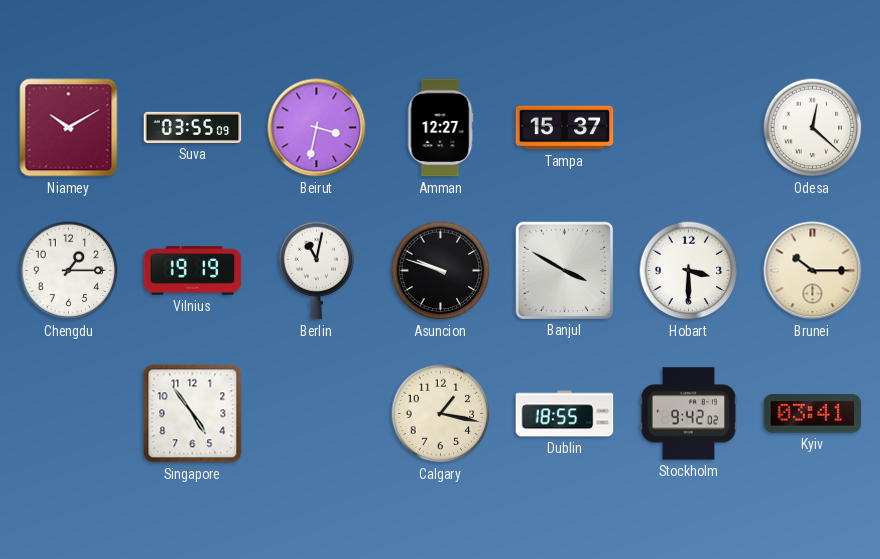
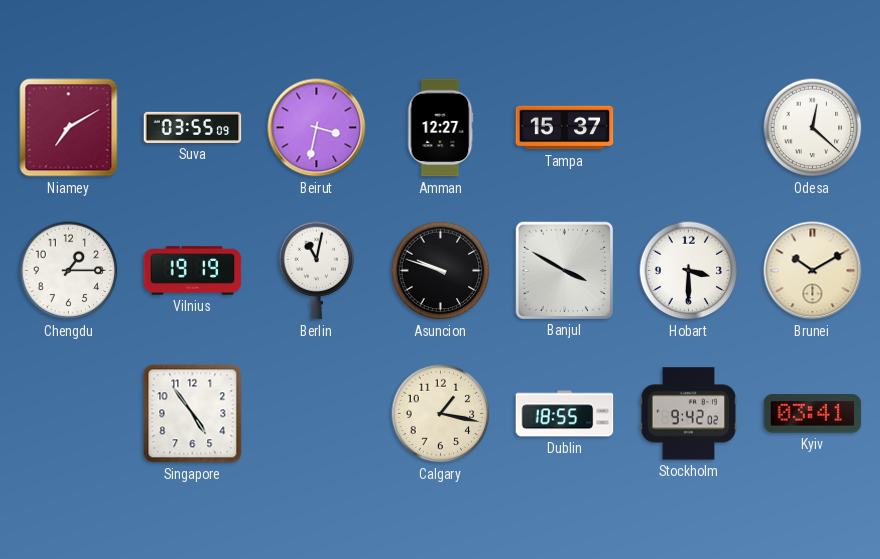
Niamey: 10:10 -> 7:10
Brunei: 10:15 -> 10:10
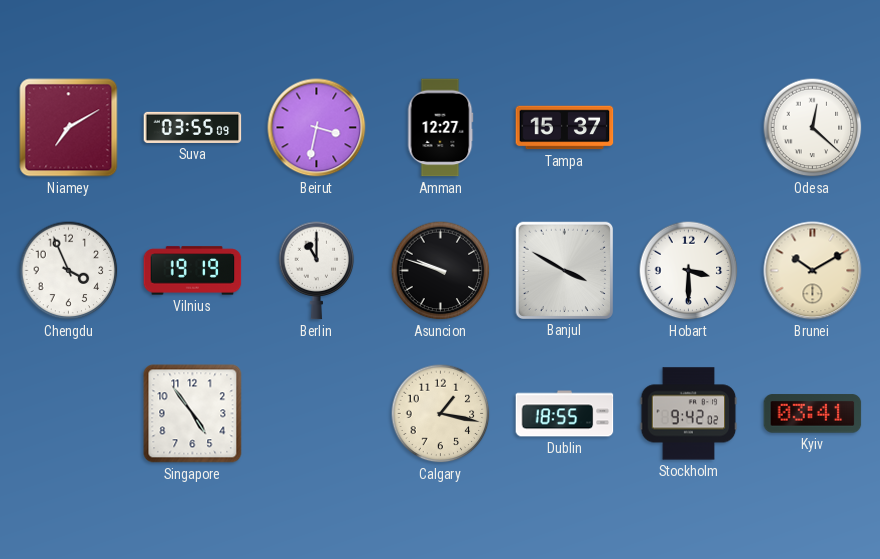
Chengdu: 1:15 -> 3:56
Berlin: 11:02 -> 11:00
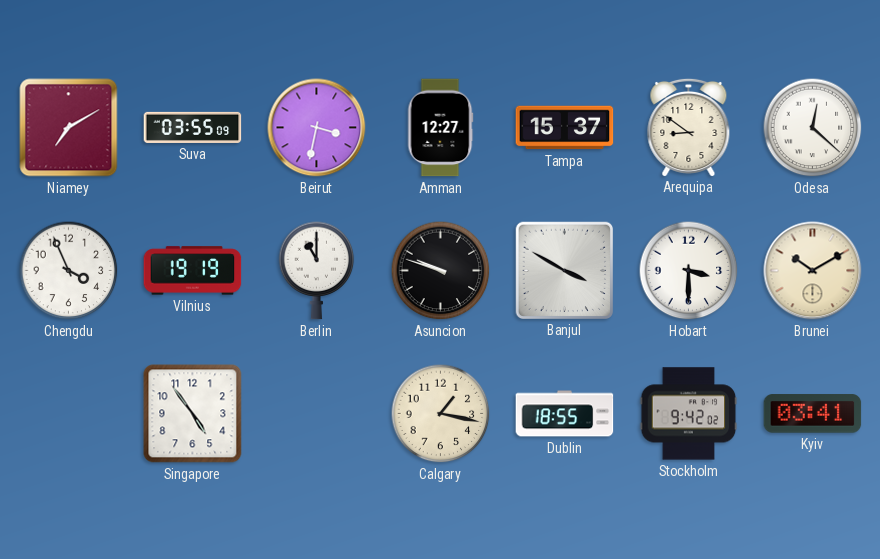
Arequipa: none -> 8:51
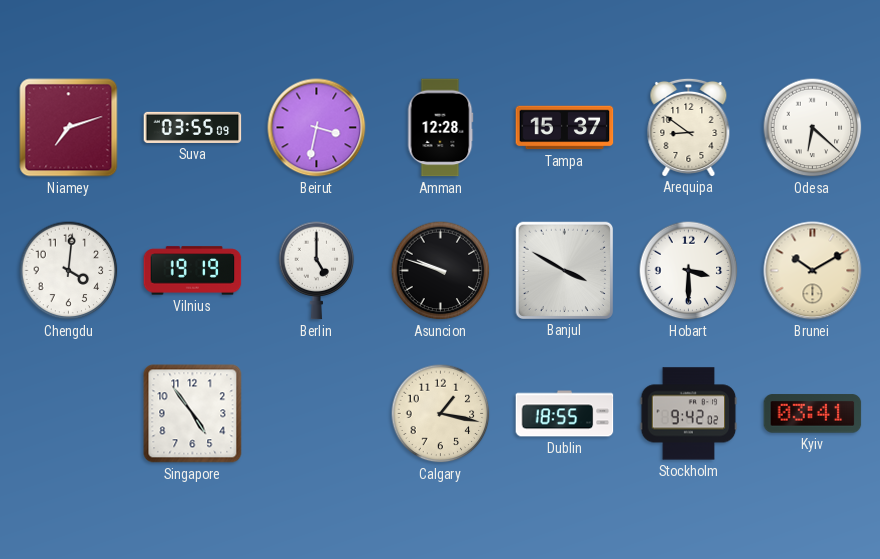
Niamey: 7:10 -> 7:12
Amman: 12:27 -> 12:28
Odesa: 12:22 -> 6:22
Chengdu: 3:56 -> 4:01
Berlin: 11:00 -> 5:00
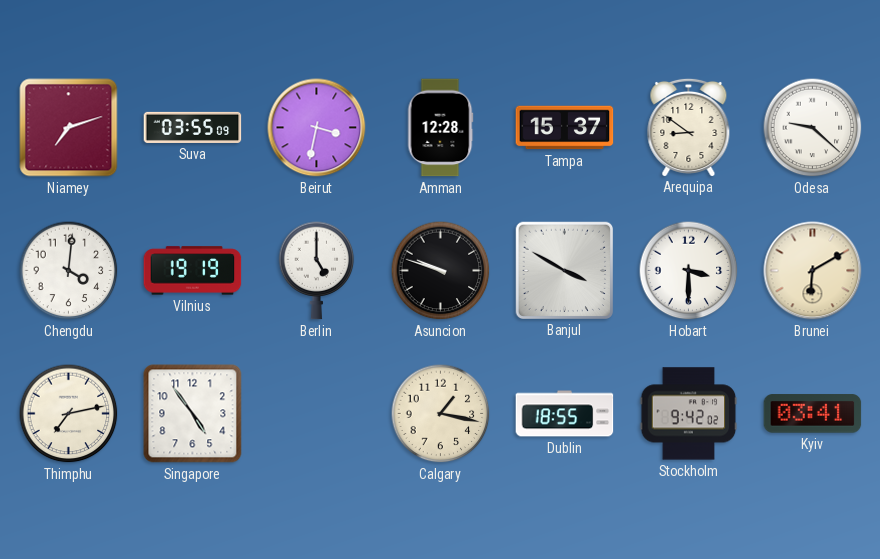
Odesa: 6:22 -> 9:22
Brunei: 10:10 -> 6:10
Thimphu: none -> 7:13
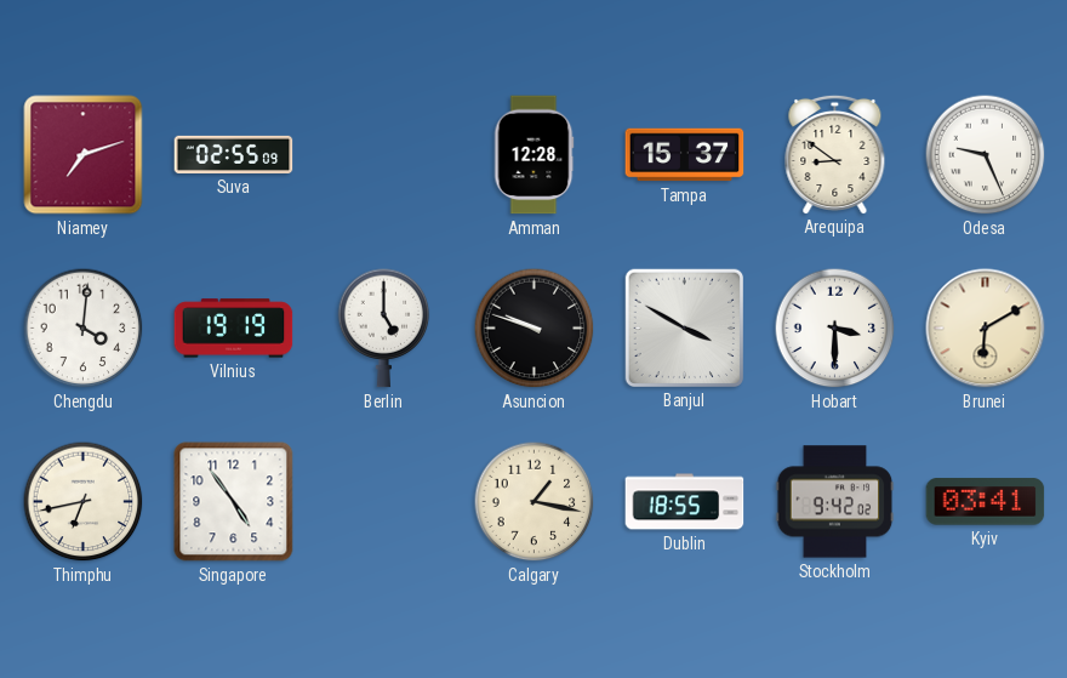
Suva: 03:55 -> 02:55
Beirut: 3:32 -> none
Odesa: 9:22 -> 9:26
Thimphu: 7:13 -> 6:43
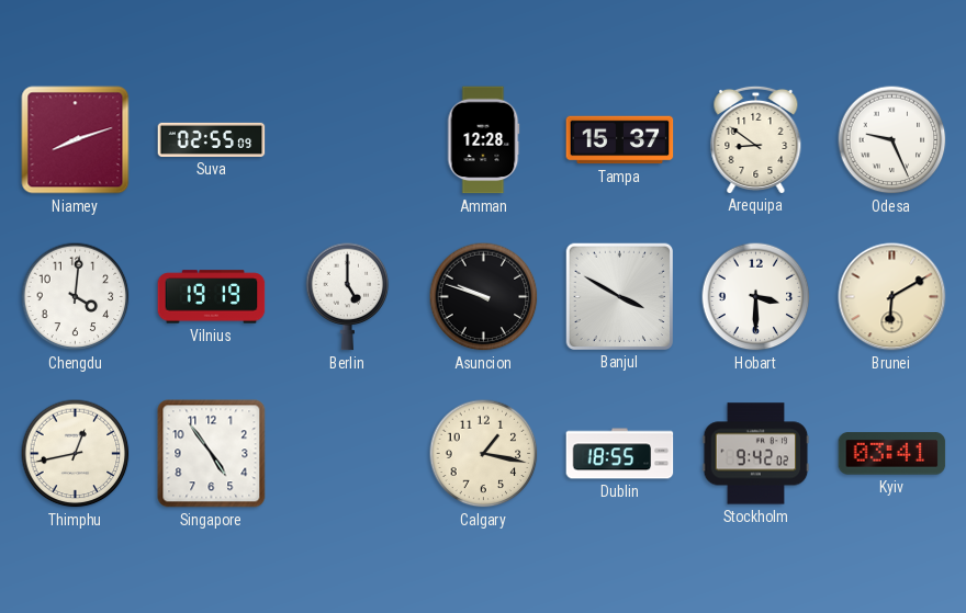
Niamey: 7:12 -> 8:12
Thimphu: 6:43 -> 12:43
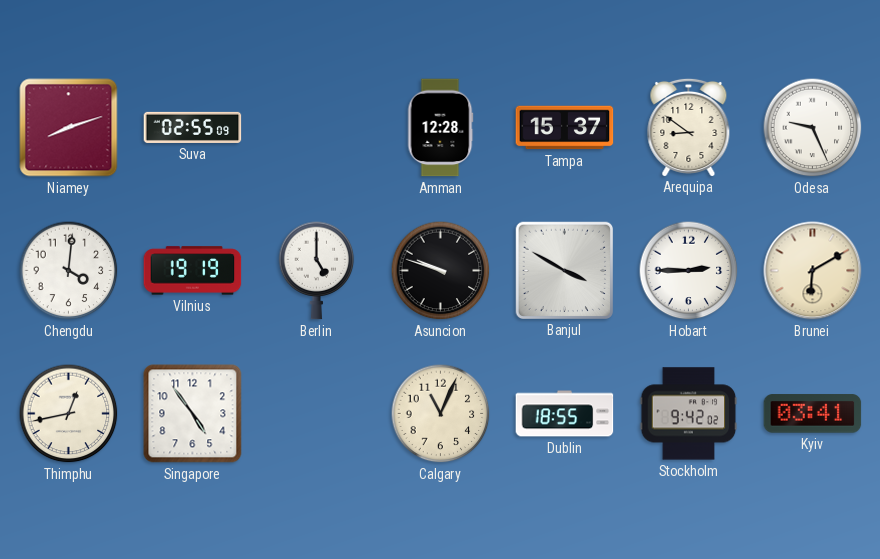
Hobart: 3:30 -> 2:45
Calgary: 1:17 -> 11:04
